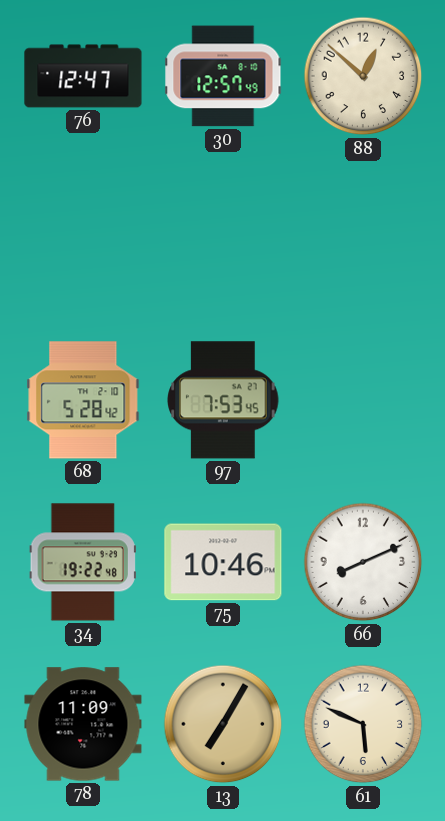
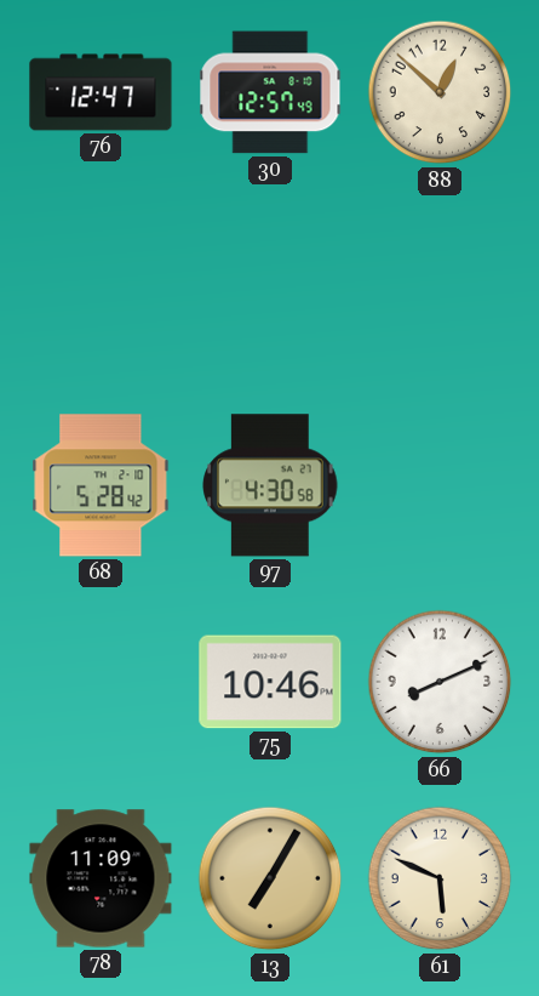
97: 7:53 -> 4:30
34: 19:22 -> none
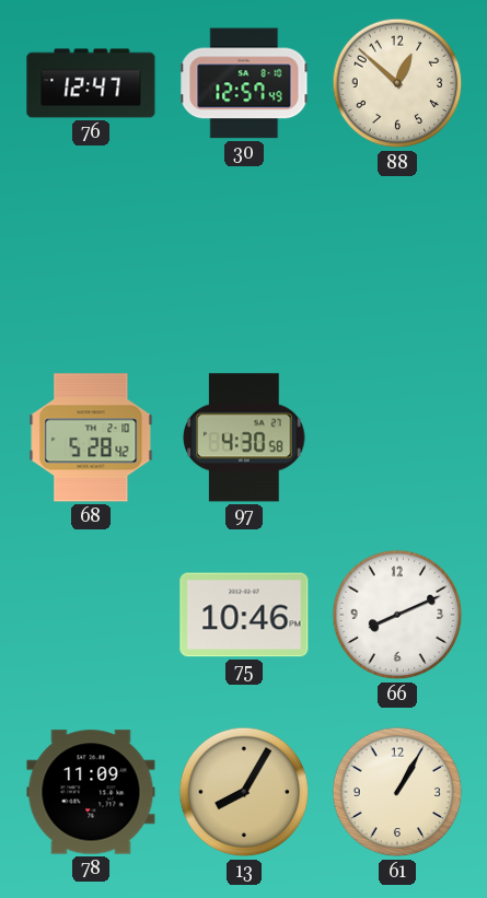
13: 7:05 -> 8:05
61: 5:49 -> 1:05
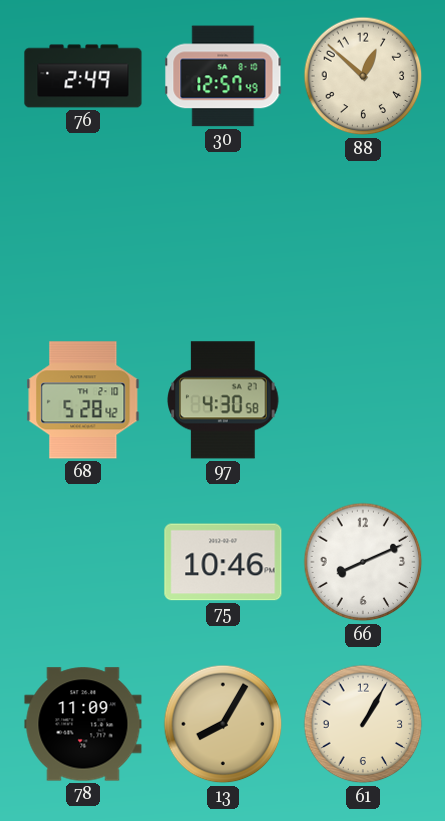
76: 12:47 -> 2:49
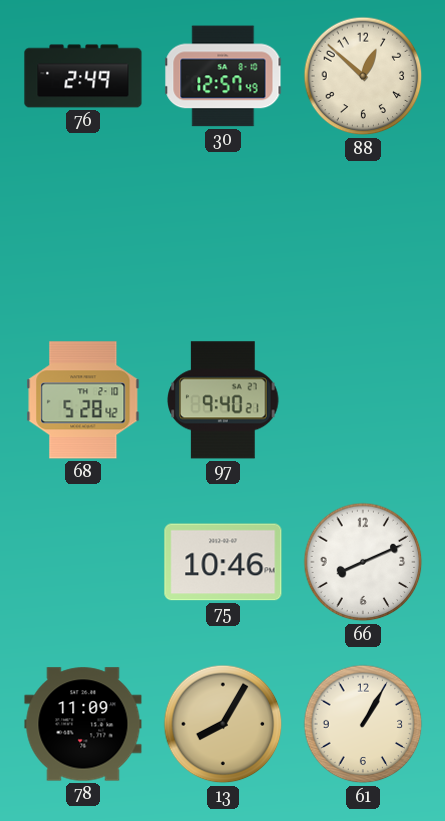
97: 4:30 -> 9:40
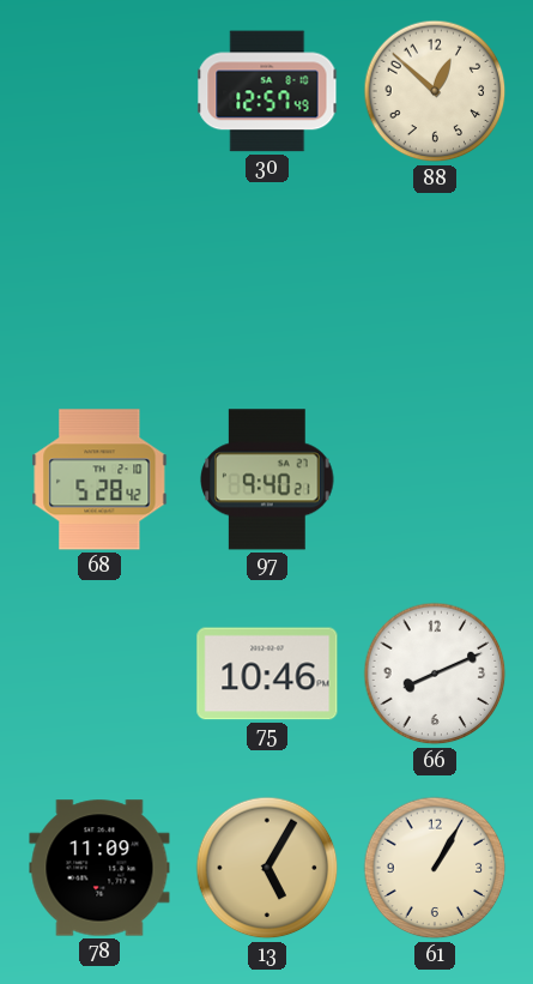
76: 2:49 -> none
13: 8:05 -> 5:05
